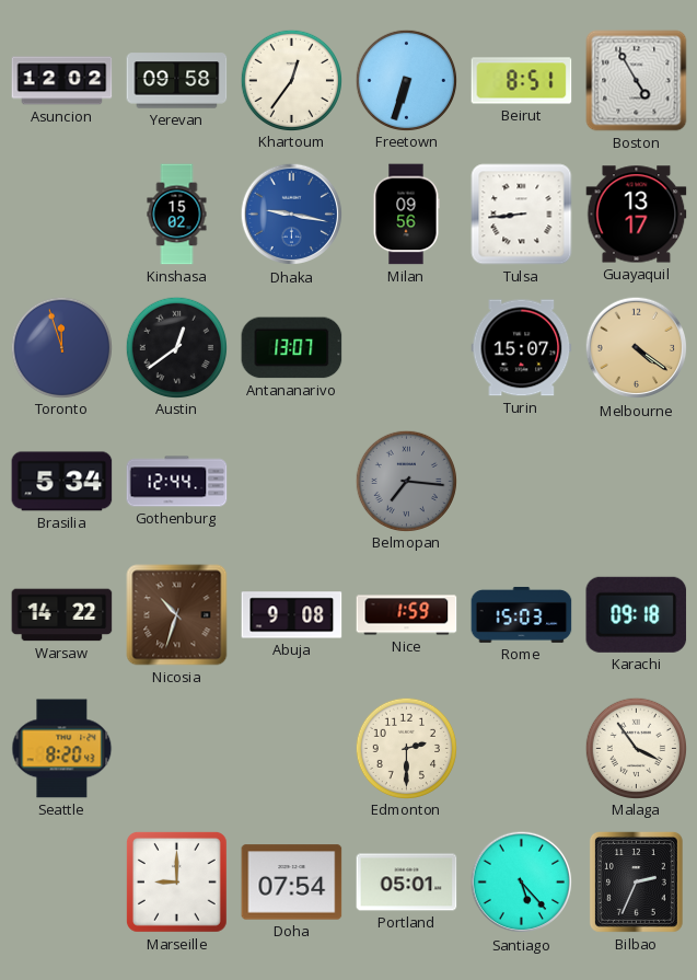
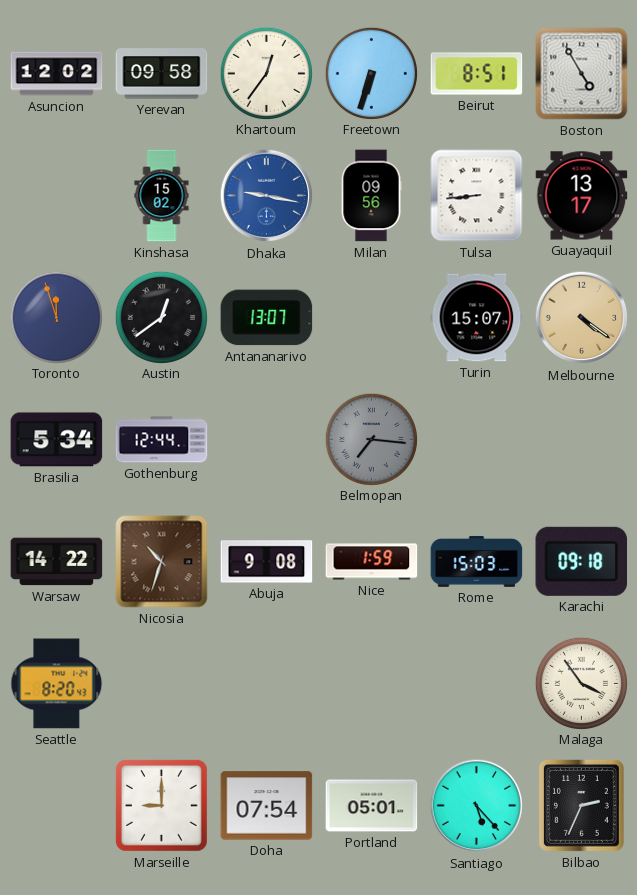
Edmonton: 2:30 -> none
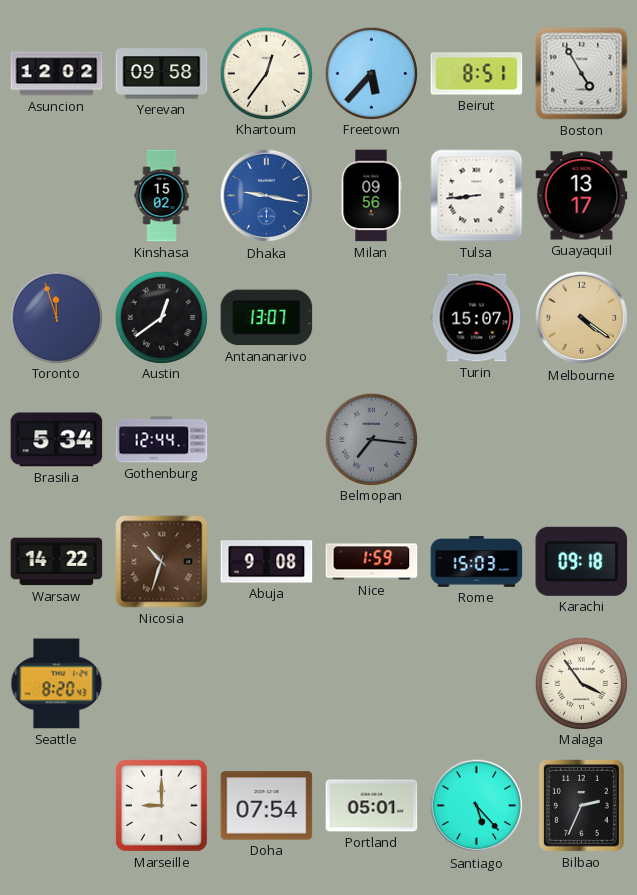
Freetown: 6:33 -> 5:37
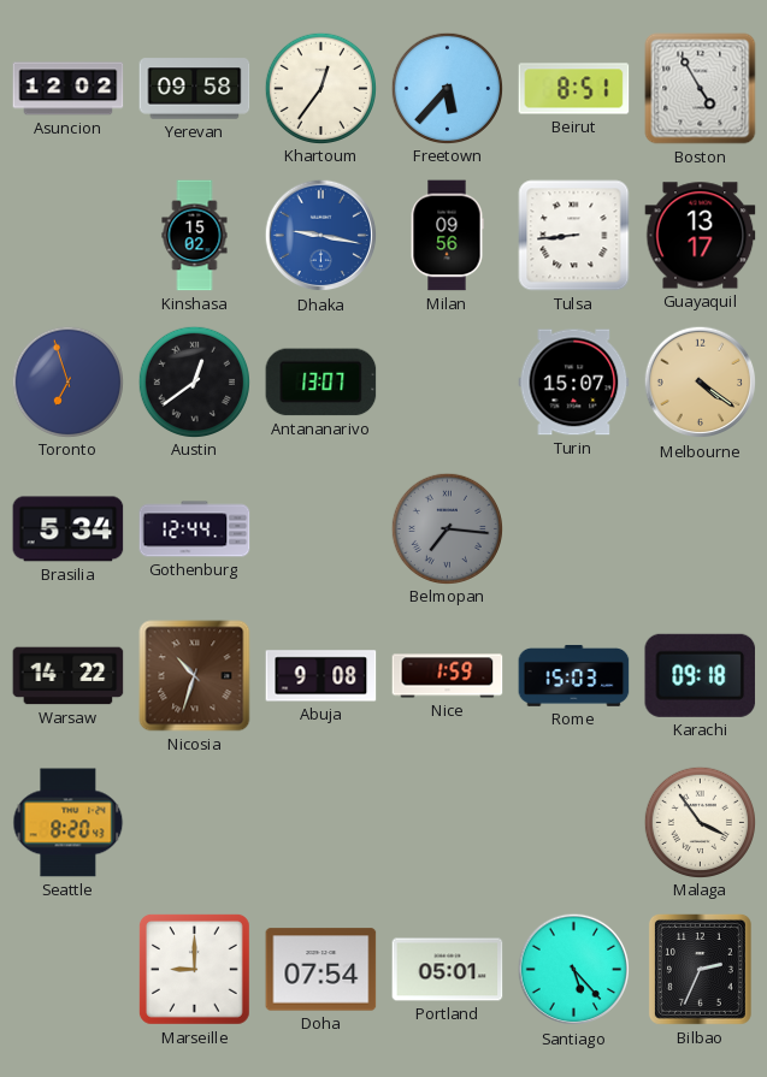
Toronto: 11:57 -> 6:57
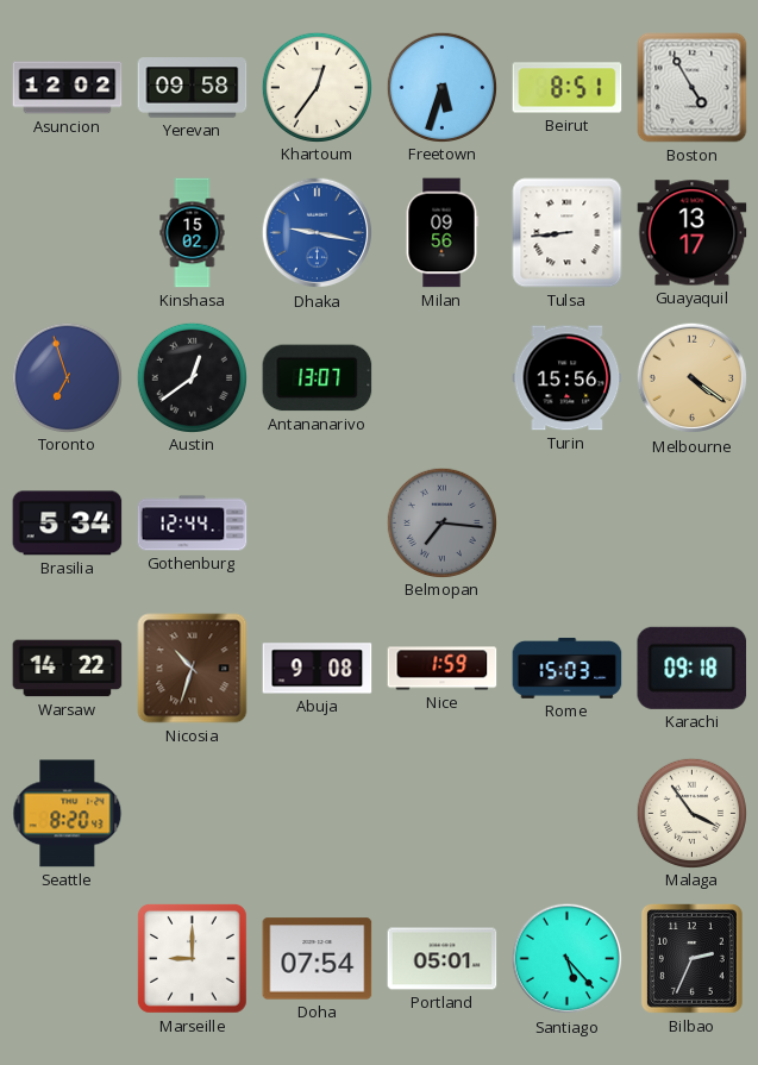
Freetown: 5:37 -> 5:33
Turin: 15:07 -> 15:56
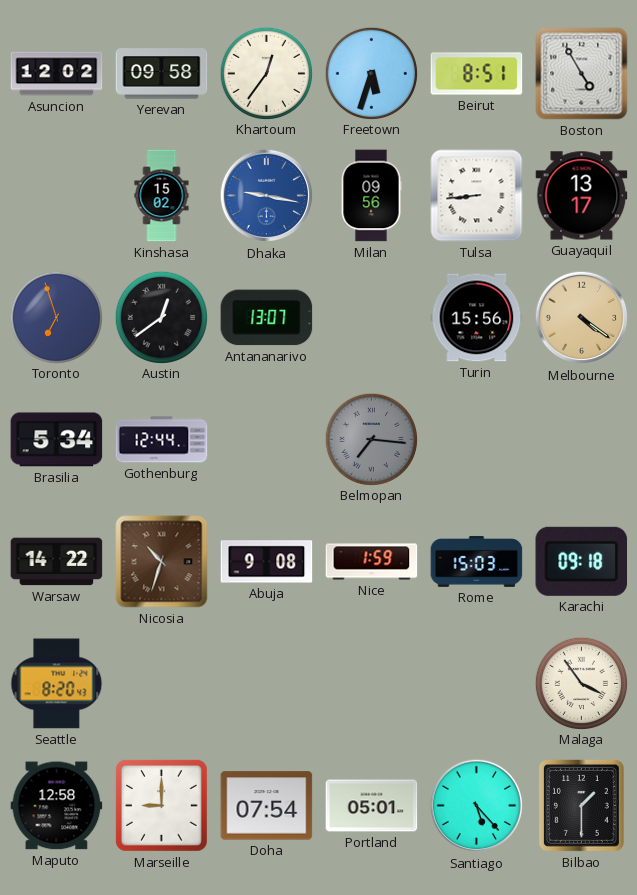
Maputo: none -> 12:58
Bilbao: 2:34 -> 1:30
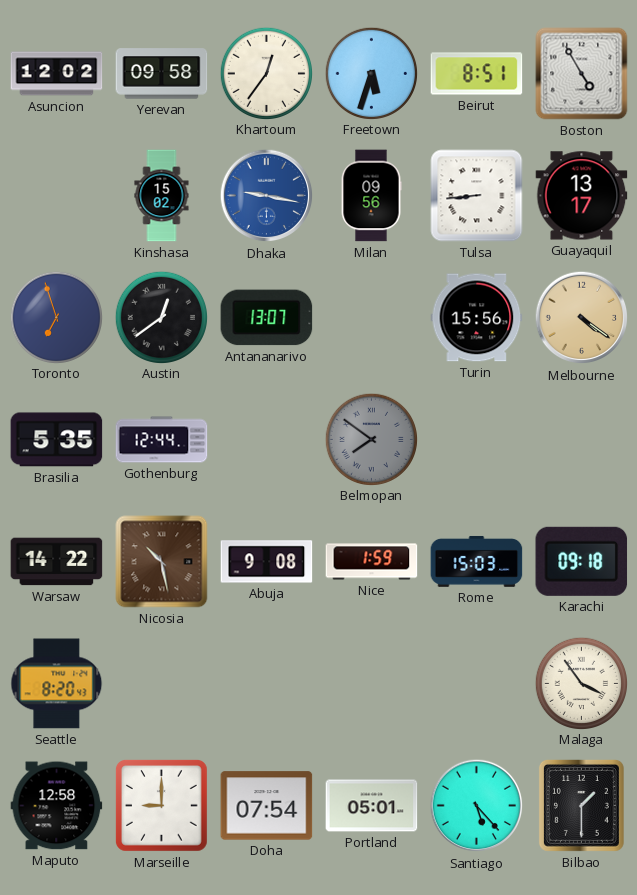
Brasilia: 5:34 -> 5:35
Belmopan: 7:16 -> 7:51
Nicosia: 10:33 -> 10:28
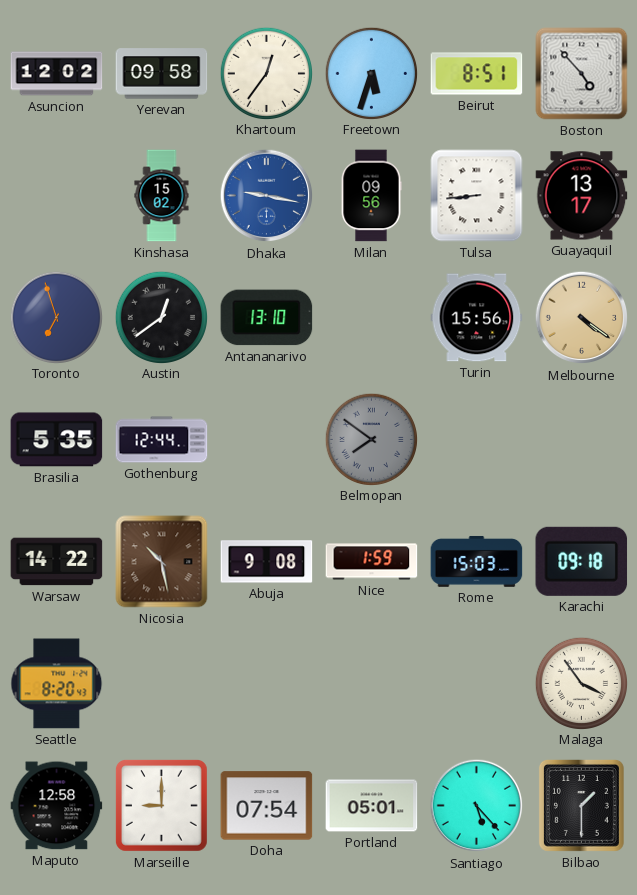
Boston: 4:55 -> 4:53
Antananarivo: 13:07 -> 13:10
